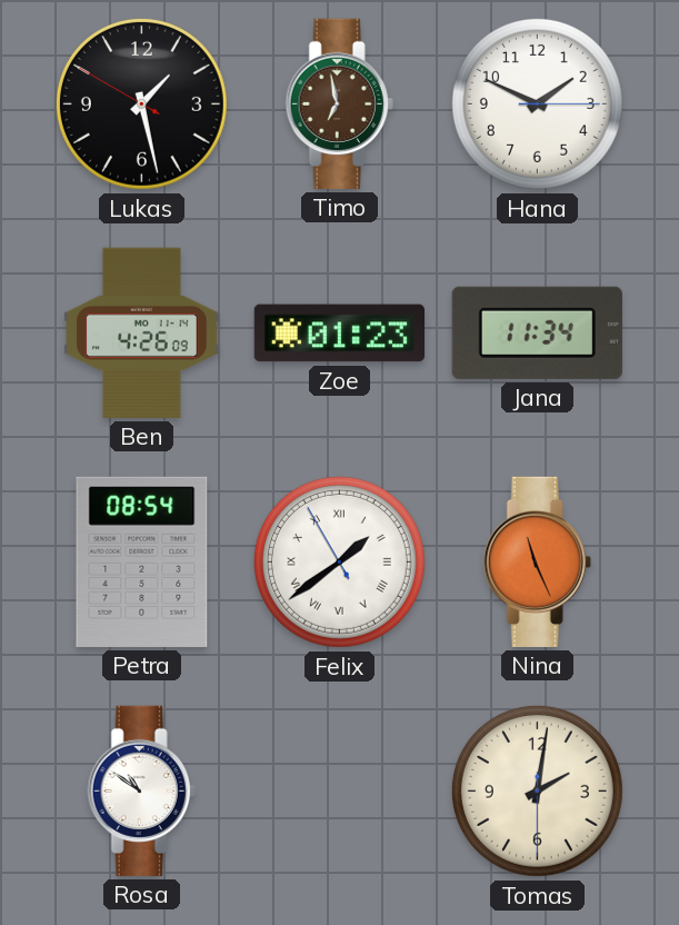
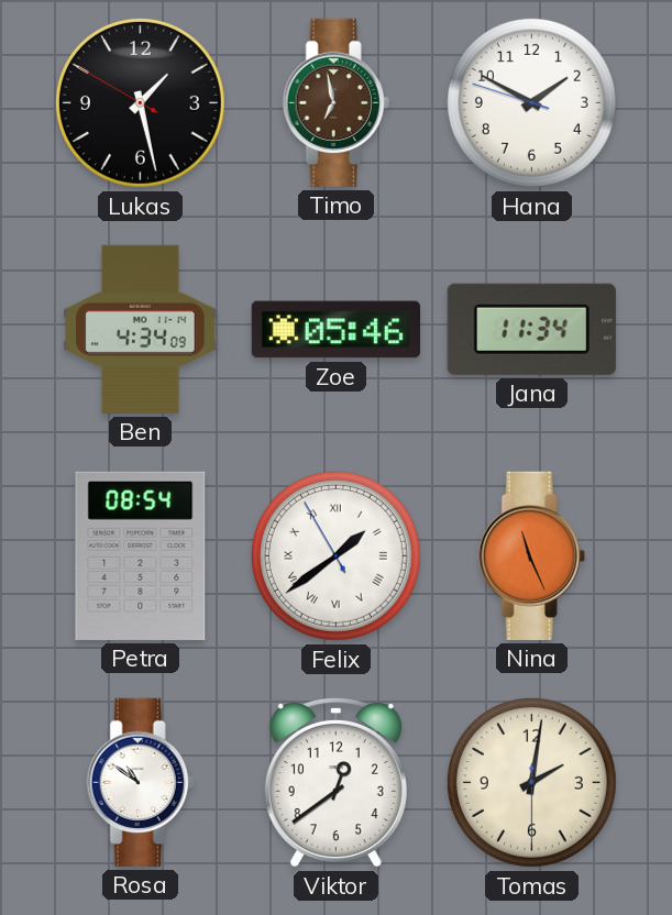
Hana: 1:49:15 -> 1:49:48
Ben: 4:26 -> 4:34
Zoe: 01:23 -> 05:46
Viktor: none -> 12:39
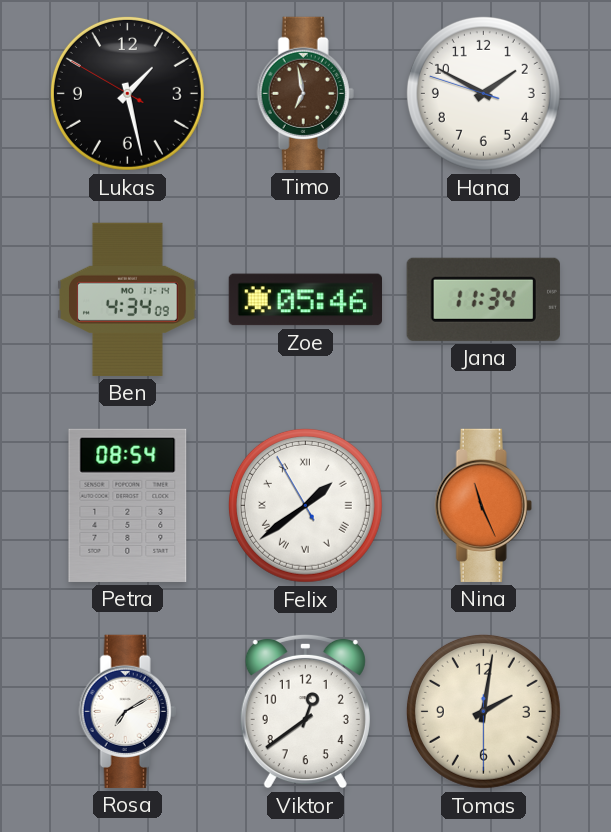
Rosa: 10:51 -> 7:10
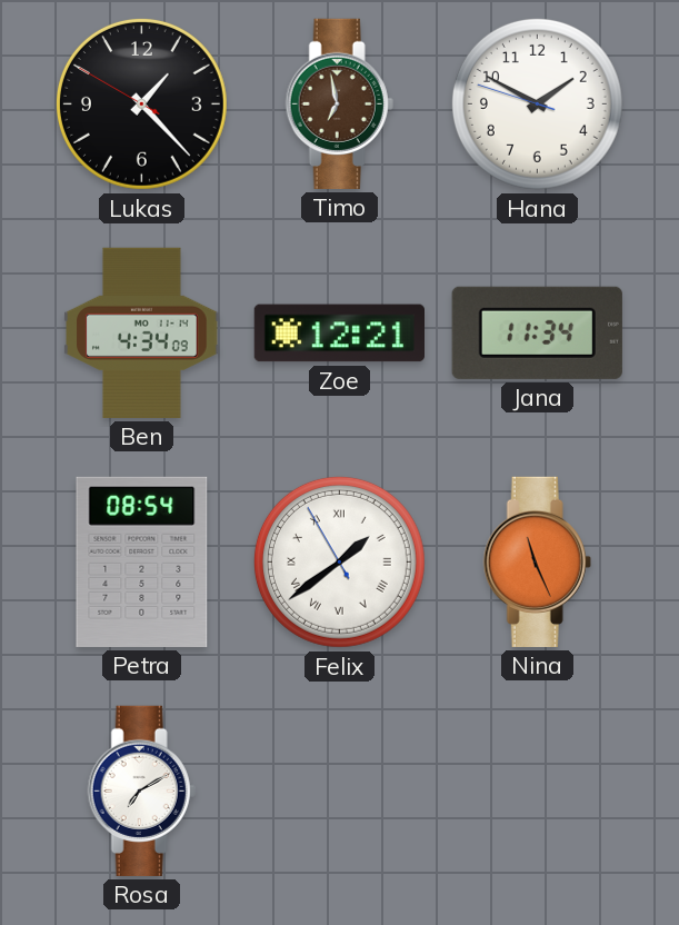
Lukas: 1:27 -> 1:22
Zoe: 05:46 -> 12:21
Viktor: 12:39 -> none
Tomas: 2:01 -> none
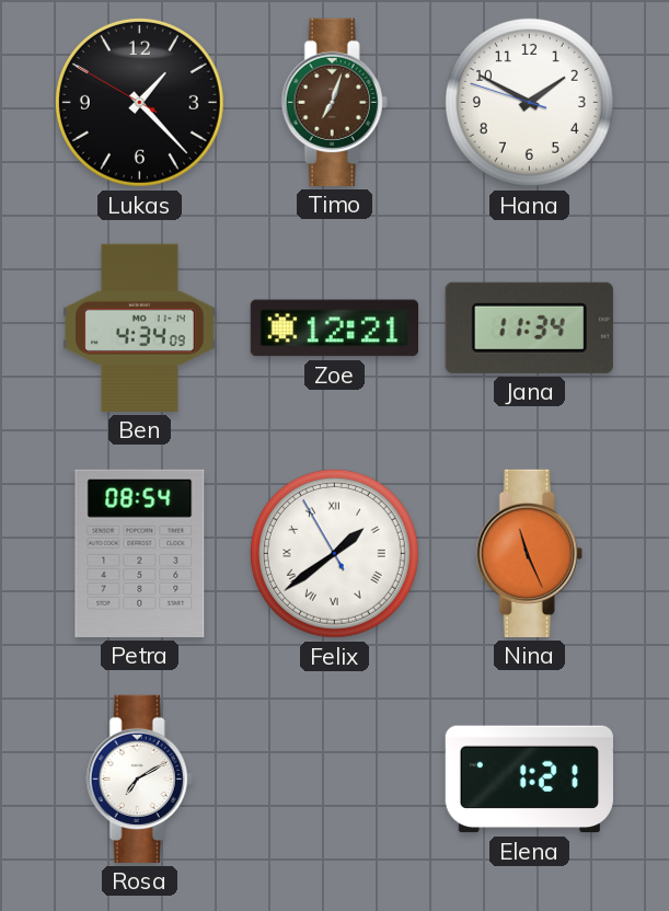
Timo: 6:58 -> 7:03
Elena: none -> 1:21
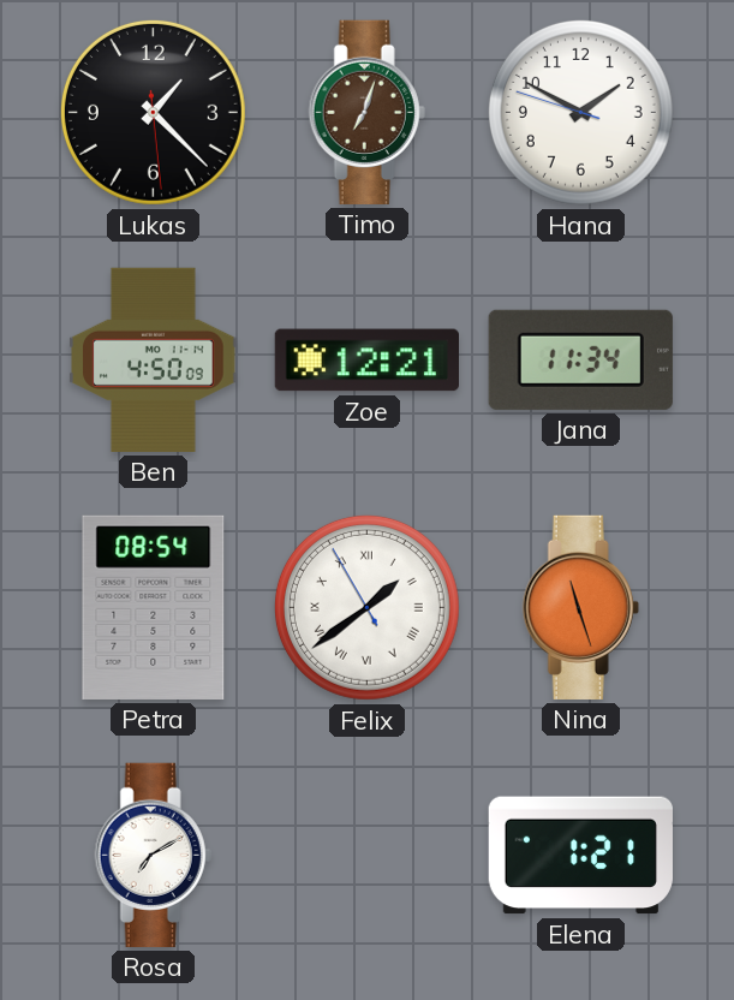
Lukas: 1:22:50 -> 1:22:29
Ben: 4:34 -> 4:50
Nina: 11:26 -> 11:27
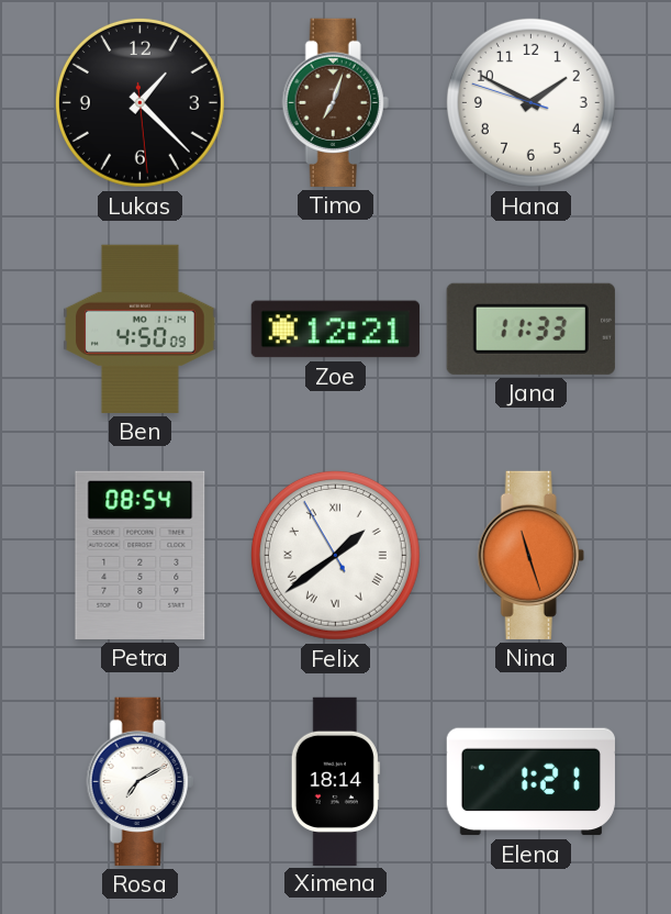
Jana: 11:34 -> 11:33
Ximena: none -> 18:14
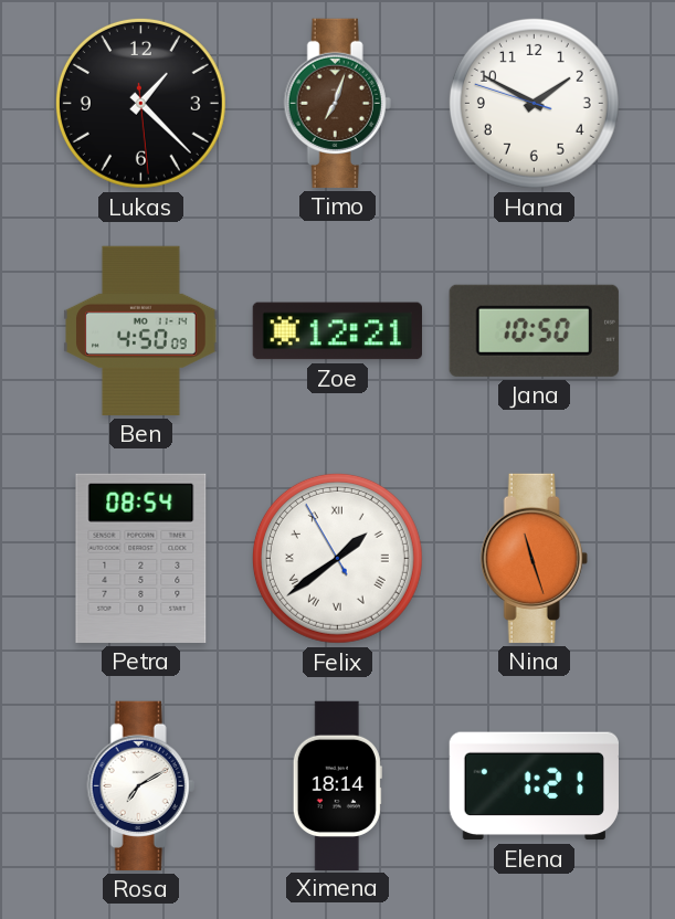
Jana: 11:33 -> 10:50
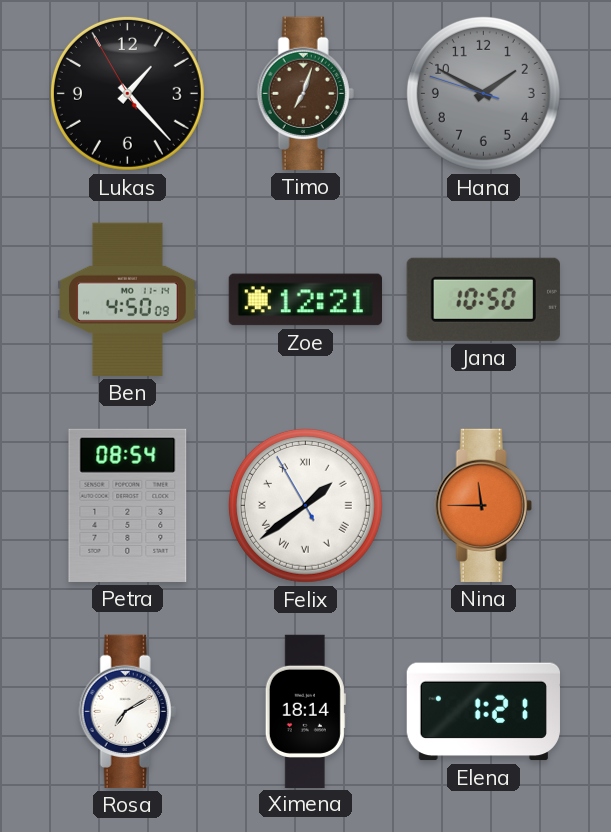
Lukas: 1:22:29 -> 1:22:55
Hana dial: white -> grey
Nina: 11:27 -> 11:45
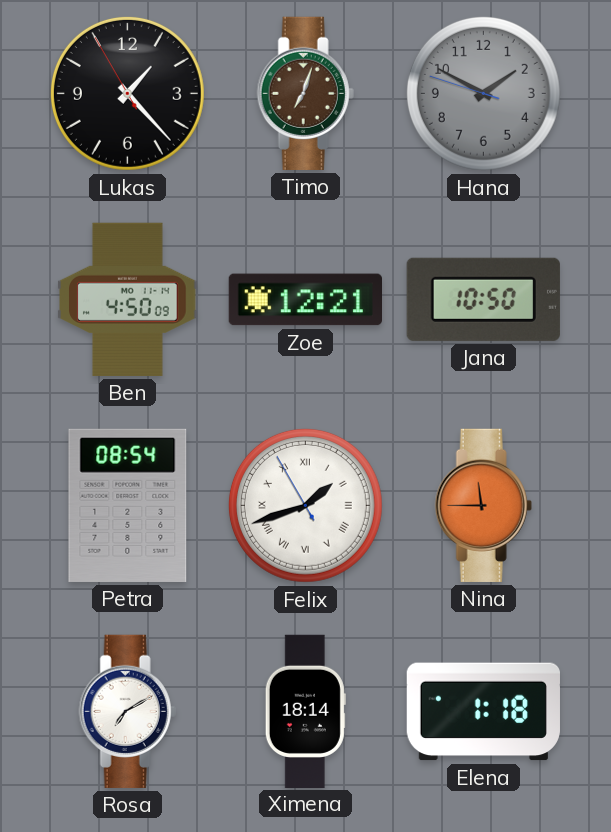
Felix: 1:38 -> 1:41
Elena: 1:21 -> 1:18
